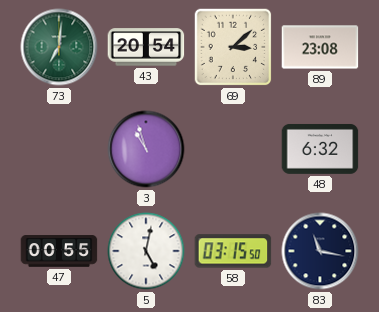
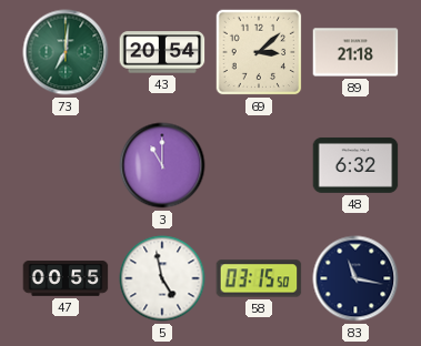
89: 23:08 -> 21:18
3: 10:57 -> 11:00
5: 5:02 -> 4:58
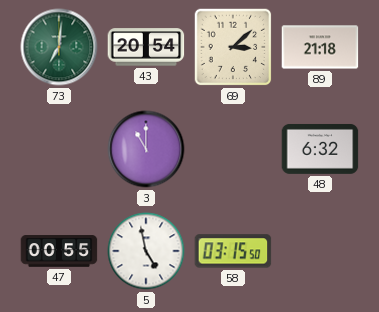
83: 11:17 -> none
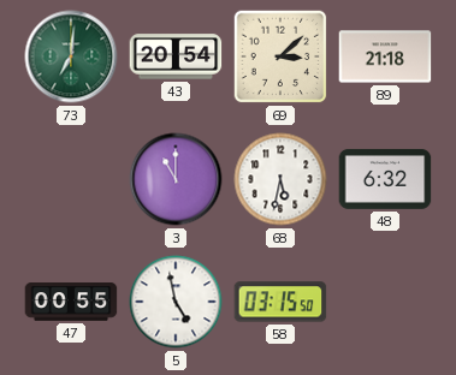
68: none -> 5:32
